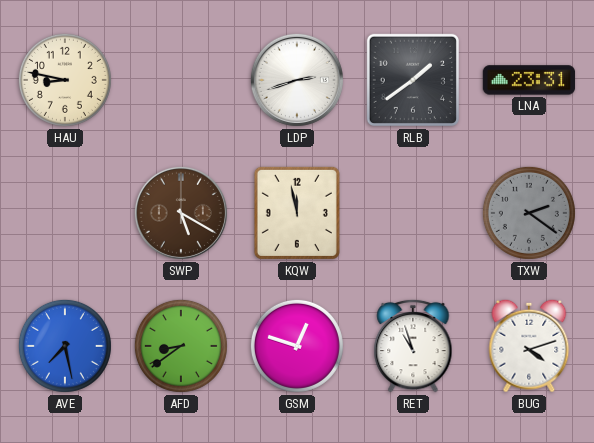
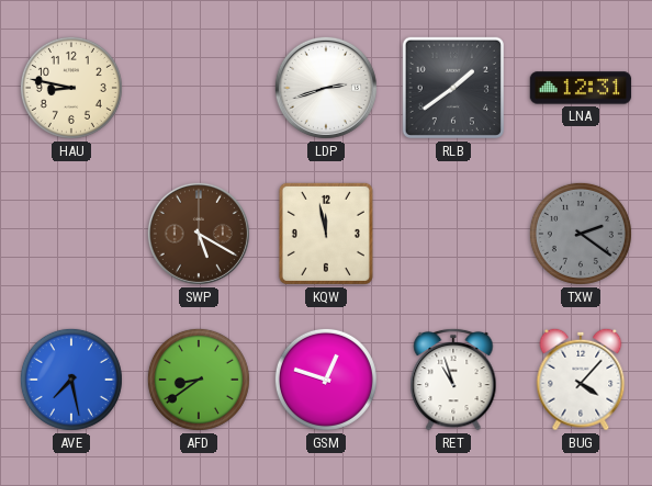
LNA: 23:31 -> 12:31
BUG: 4:12 -> 4:07
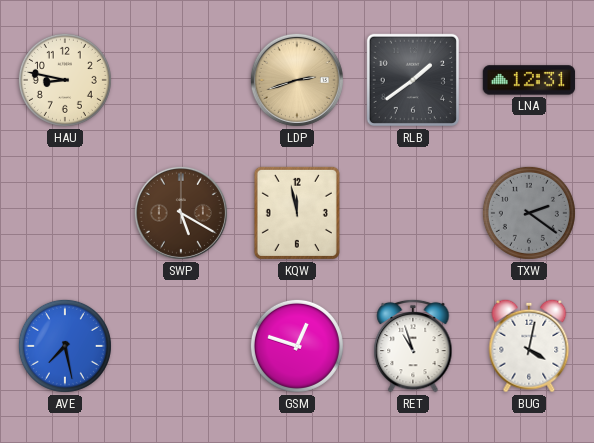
LDP dial: white -> champagne
AFD: 8:39 -> none
BUG: 4:07 -> 4:02
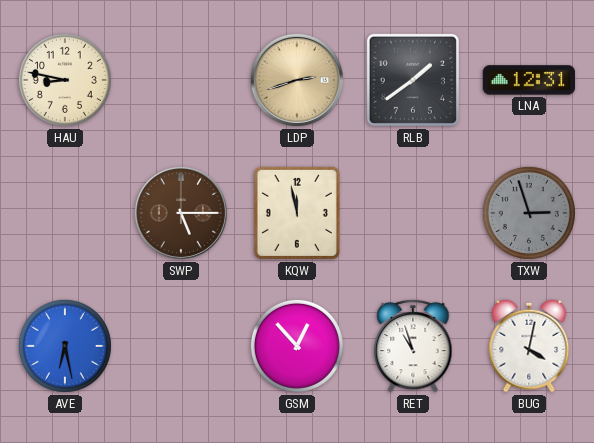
SWP: 5:20 -> 5:15
TXW: 2:21 -> 2:57
AVE: 7:28 -> 6:28
GSM: 12:48 -> 12:53
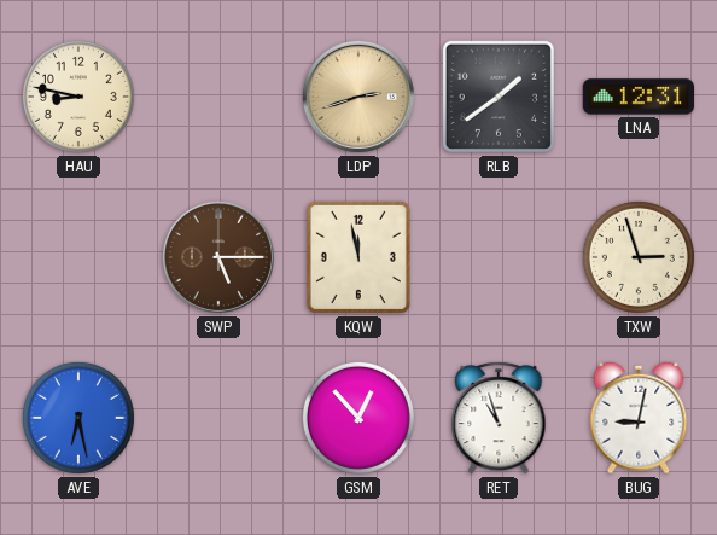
TXW dial: grey -> cream
BUG: 4:02 -> 9:02
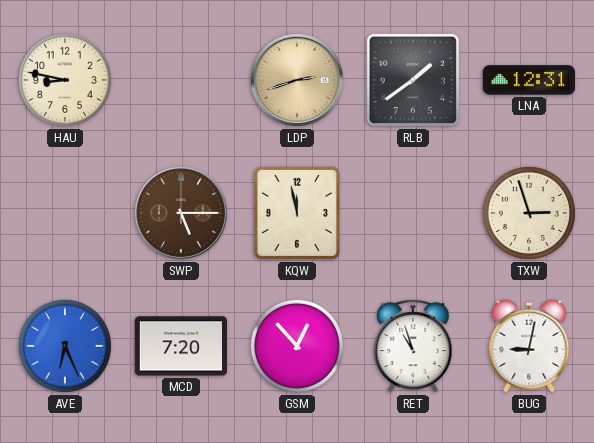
AVE: 6:28 -> 6:26
MCD: none -> 7:20
